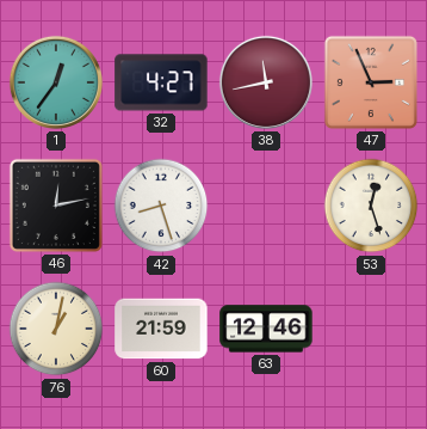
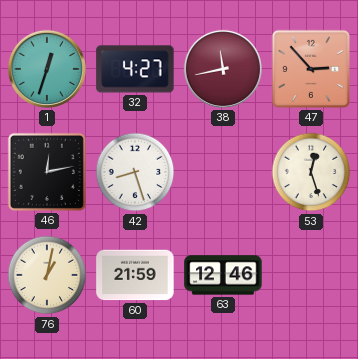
1: 12:36 -> 12:33
47: 2:56 -> 2:53
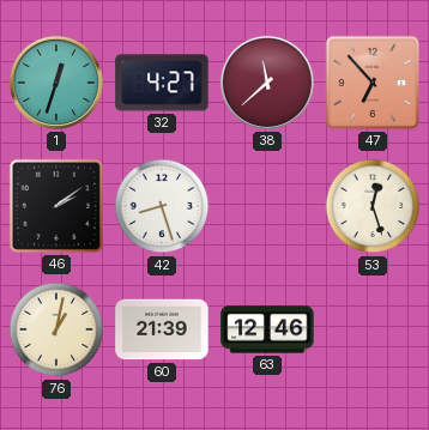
38: 11:43 -> 11:38
47: 2:53 -> 6:53
46: 12:13 -> 2:09
60: 21:59 -> 21:39
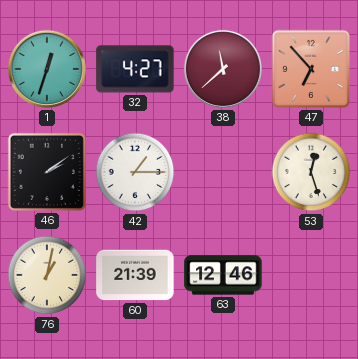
42: 8:27 -> 1:15
